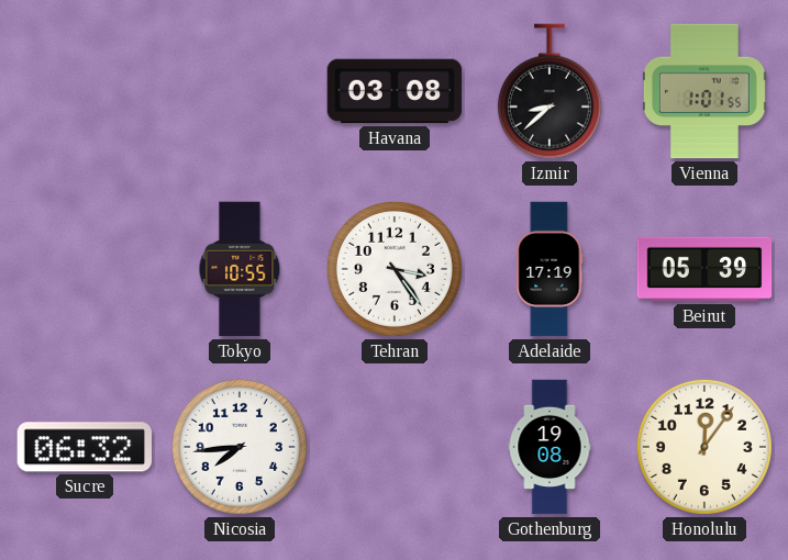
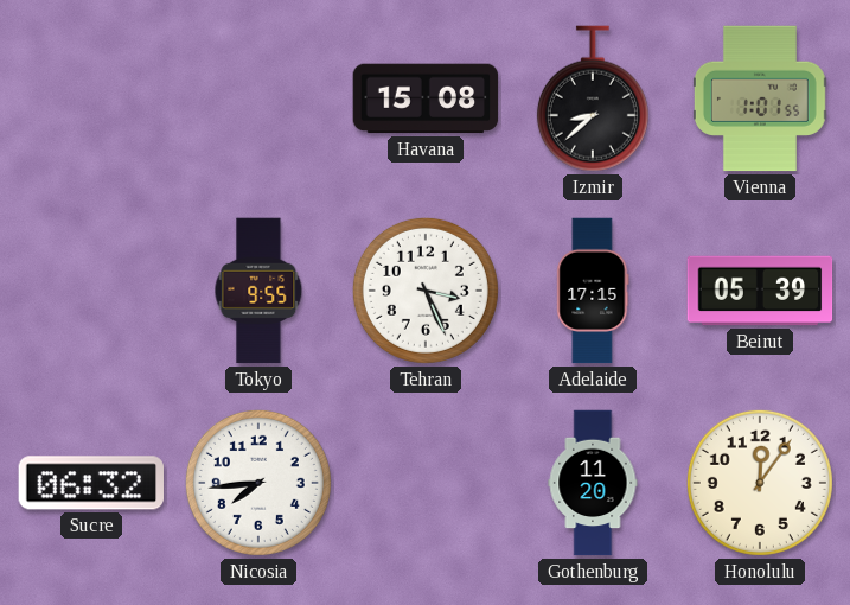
Havana: 03:08 -> 15:08
Tokyo: 10:55 -> 9:55
Tehran: 3:24 -> 3:26
Adelaide: 17:19 -> 17:15
Gothenburg: 19:08 -> 11:20
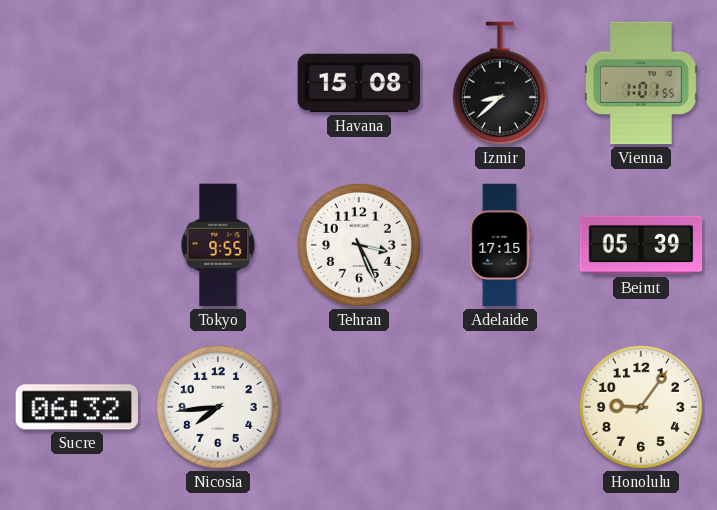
Gothenburg: 11:20 -> none
Honolulu: 12:06 -> 9:06
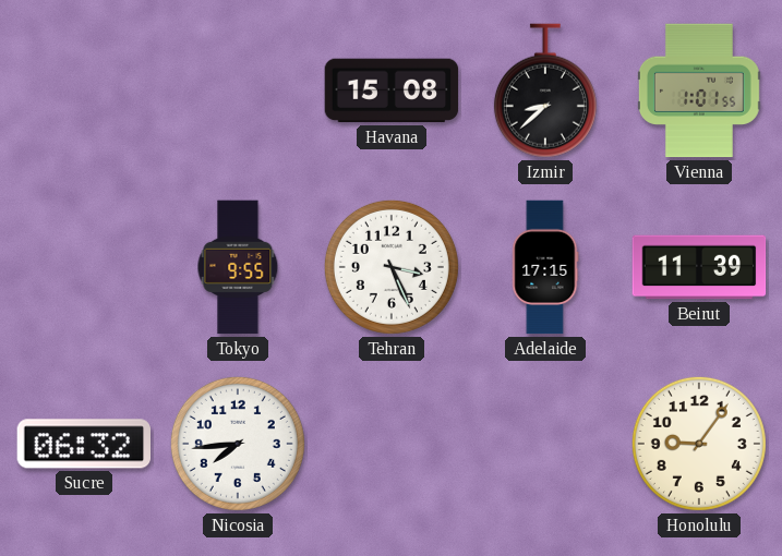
Beirut: 05:39 -> 11:39
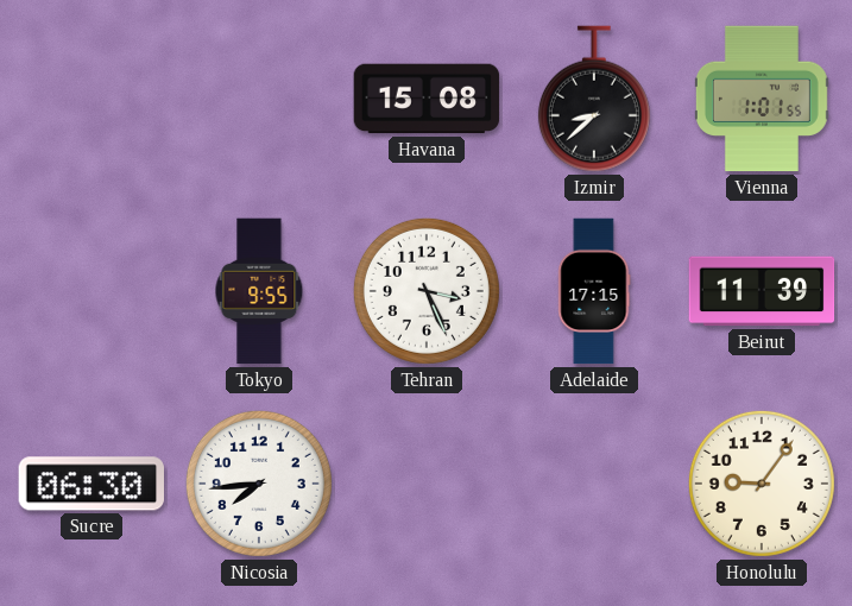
Sucre: 06:32 -> 06:30
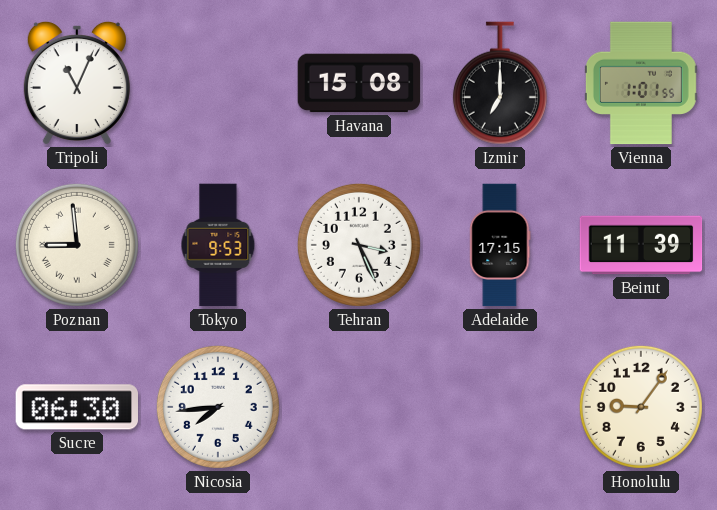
Tripoli: none -> 11:04
Izmir: 8:38 -> 7:00
Poznan: none -> 8:59
Tokyo: 9:55 -> 9:53
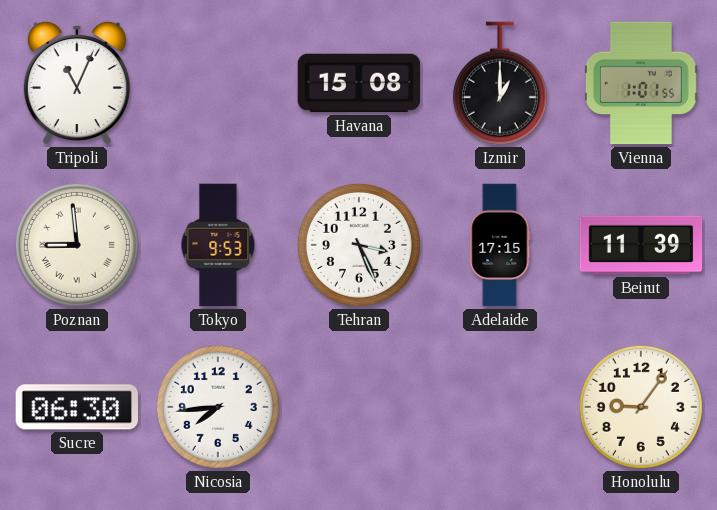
Izmir: 7:00 -> 1:00
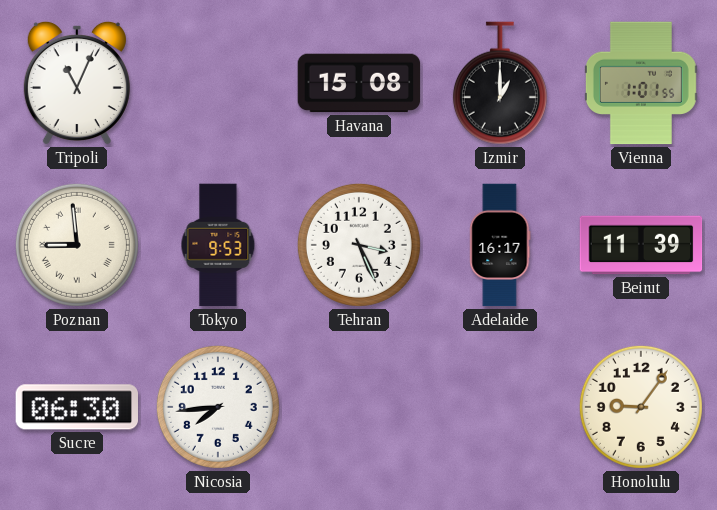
Adelaide: 17:15 -> 16:17
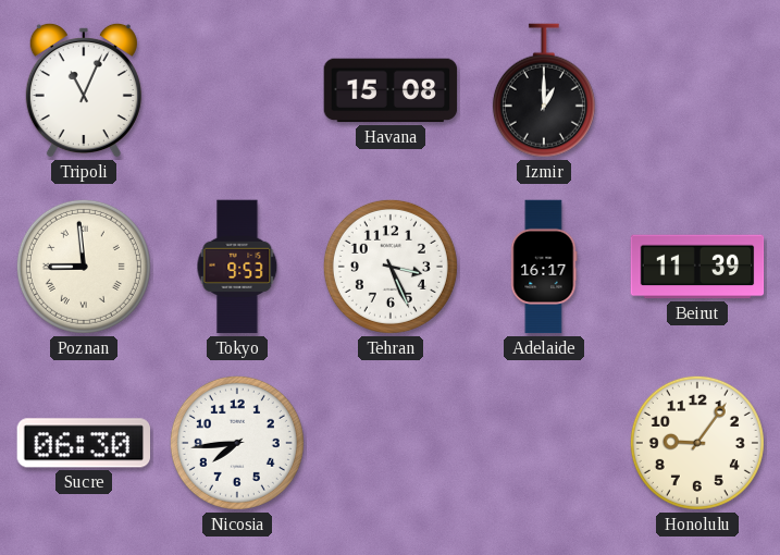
Vienna: 1:01 -> none
